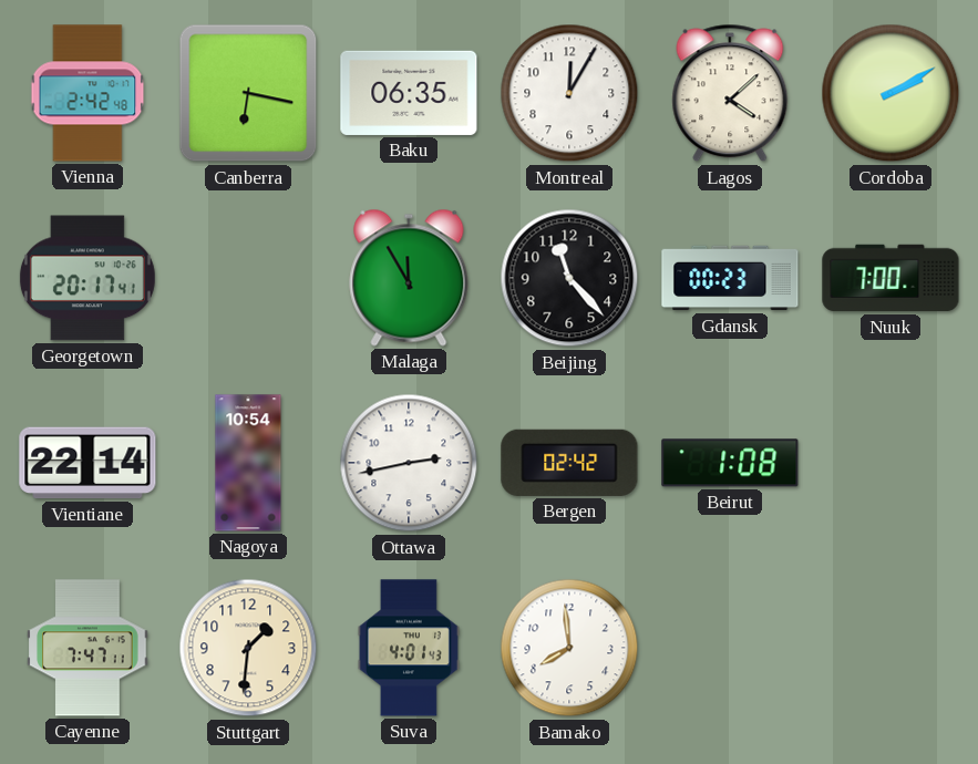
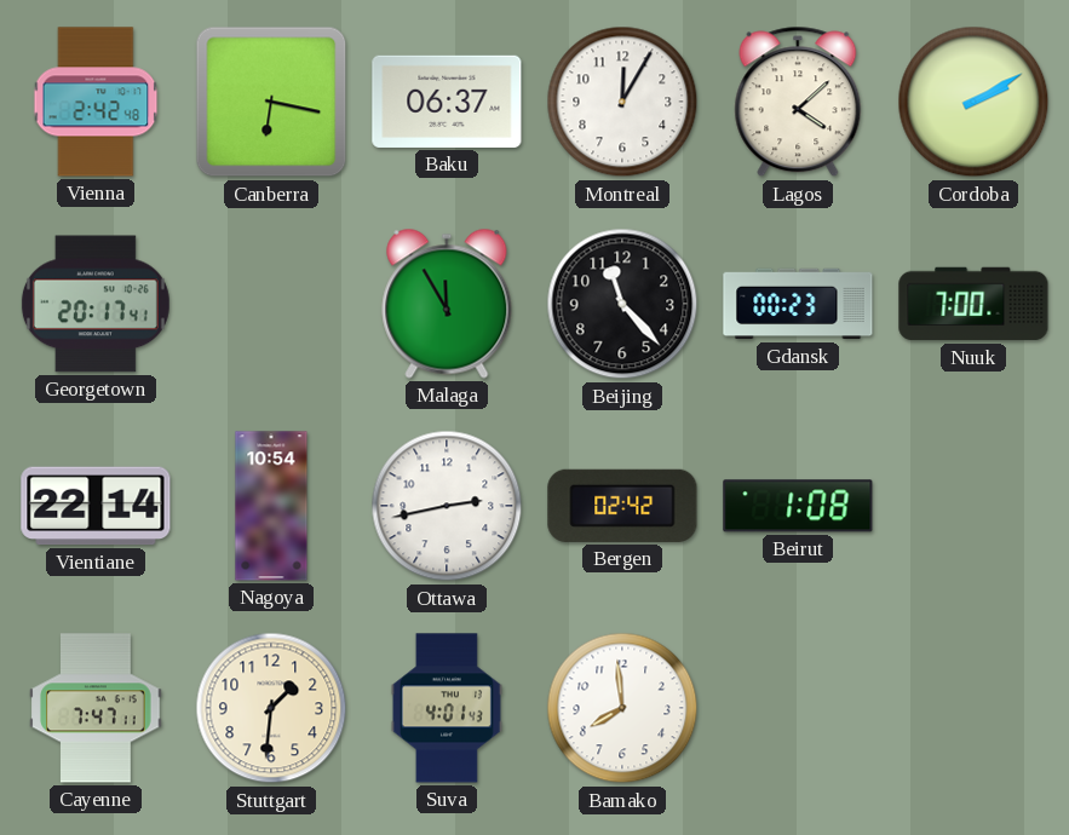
Baku: 06:35 -> 06:37
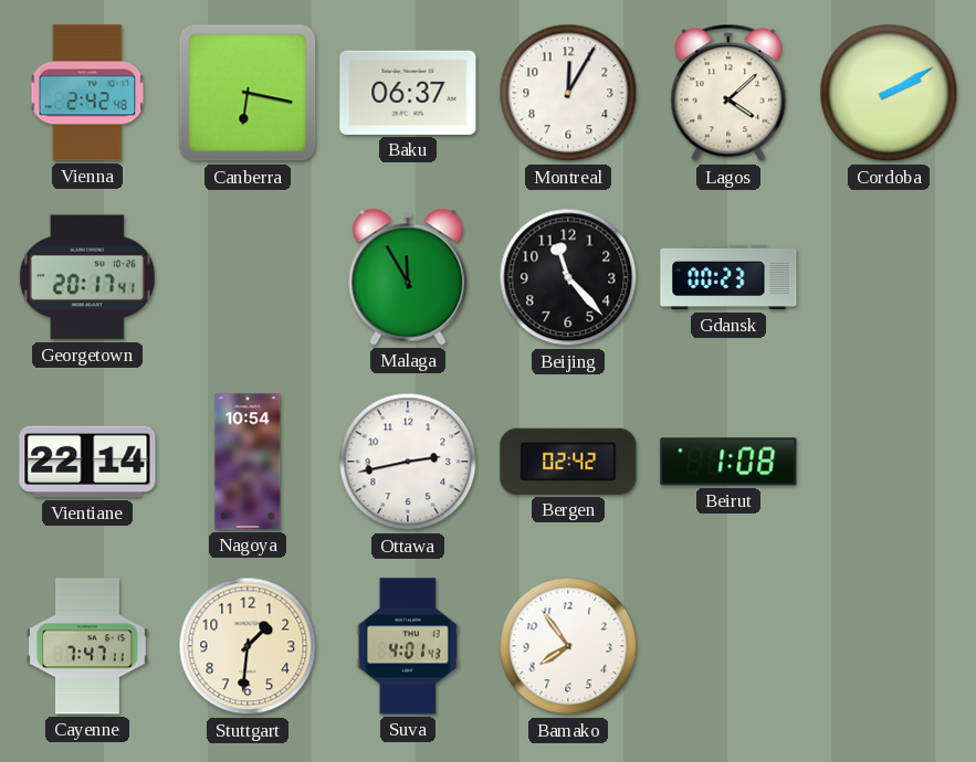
Nuuk: 7:00 -> none
Bamako: 7:59 -> 7:54
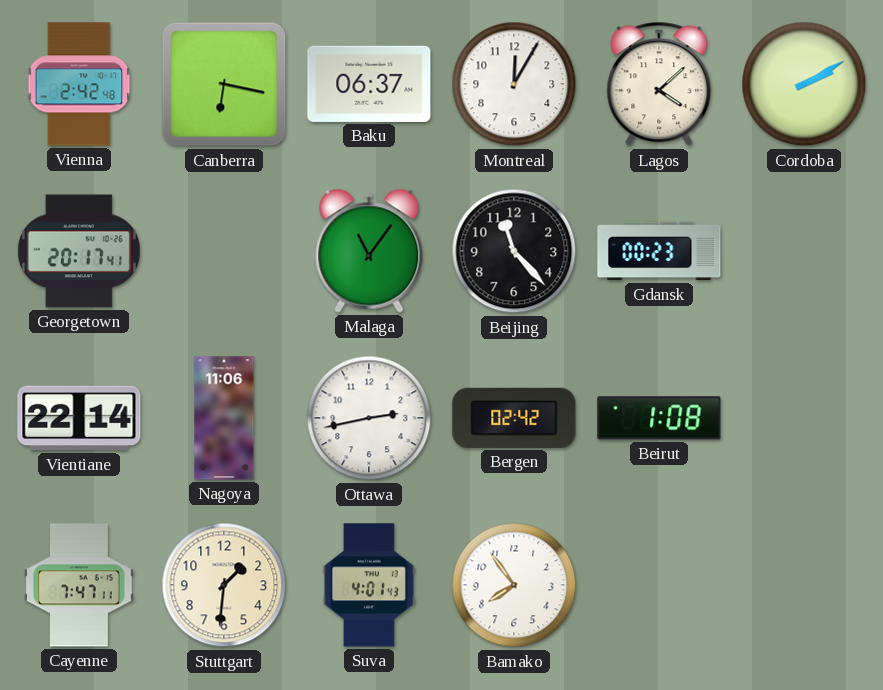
Malaga: 11:55 -> 11:06
Nagoya: 10:54 -> 11:06
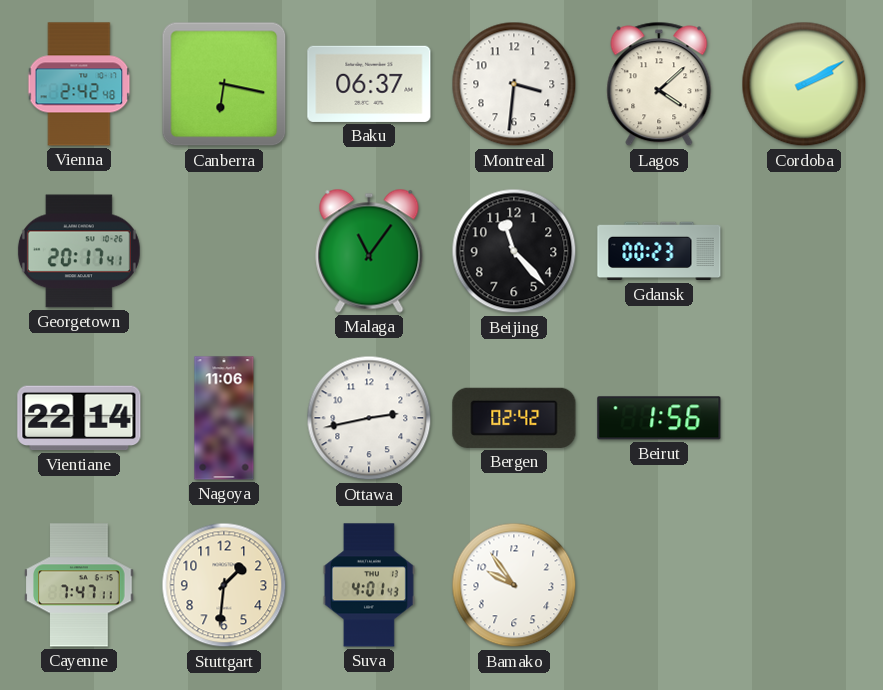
Montreal: 12:05 -> 3:31
Beirut: 1:08 -> 1:56
Bamako: 7:54 -> 9:54
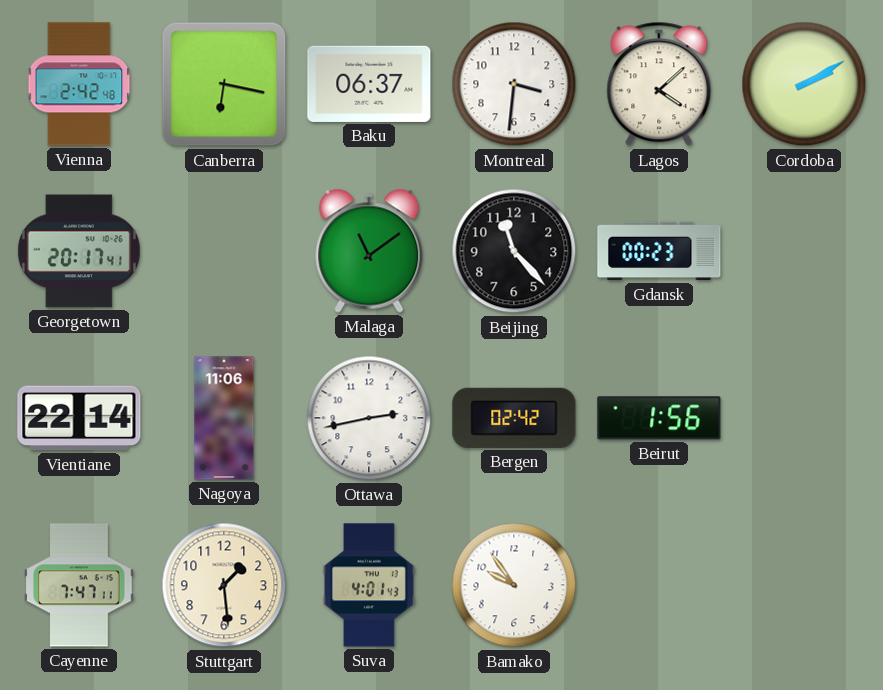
Malaga: 11:06 -> 11:09
Stuttgart: 1:31 -> 1:29
